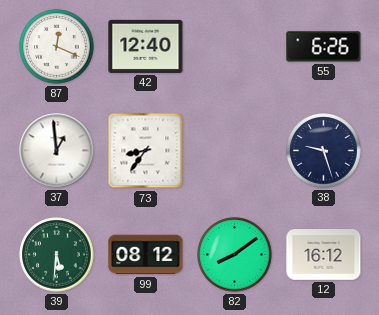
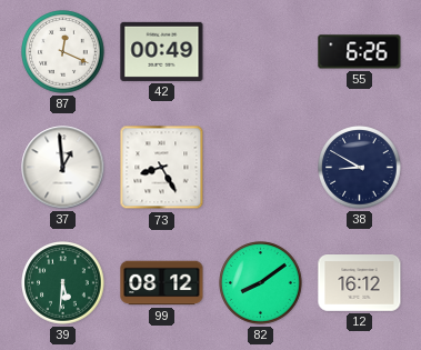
42: 12:40 -> 00:49
73: 8:36 -> 8:25
38: 9:27 -> 8:50
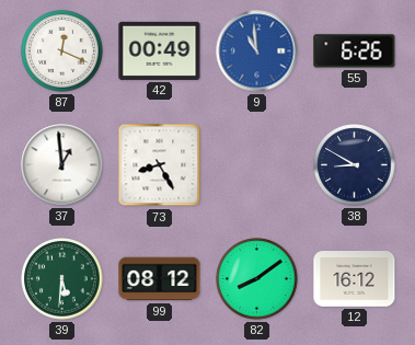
9: none -> 10:59
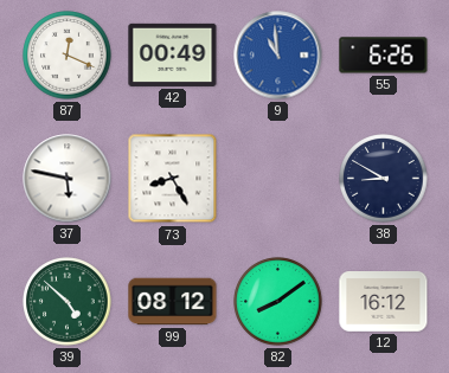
37: 12:59 -> 5:47
39: 5:31 -> 4:52
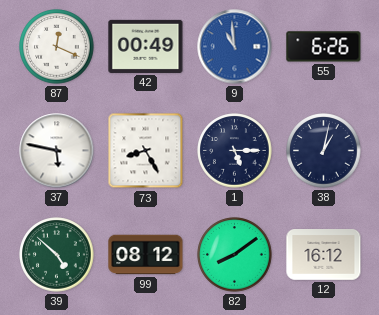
1: none -> 5:15
38: 8:50 -> 1:02
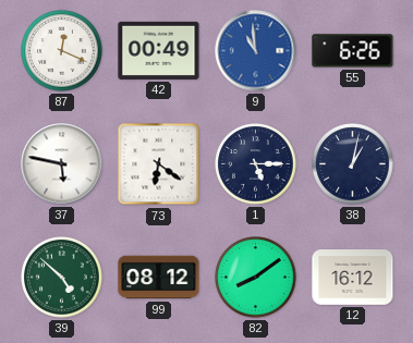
73: 8:25 -> 6:21
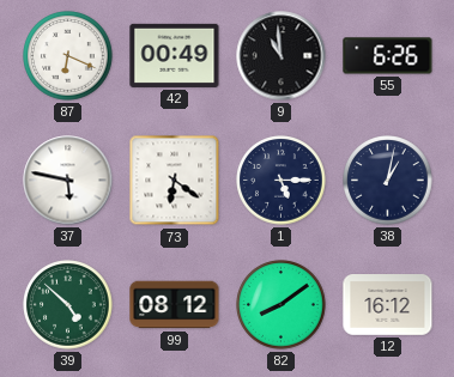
87: 12:19 -> 6:19
9 dial: blue -> black
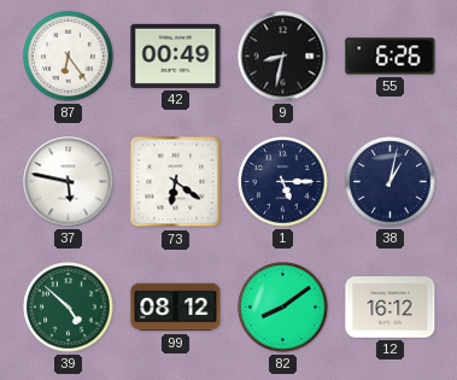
87: 6:19 -> 6:24
9: 10:59 -> 8:32
